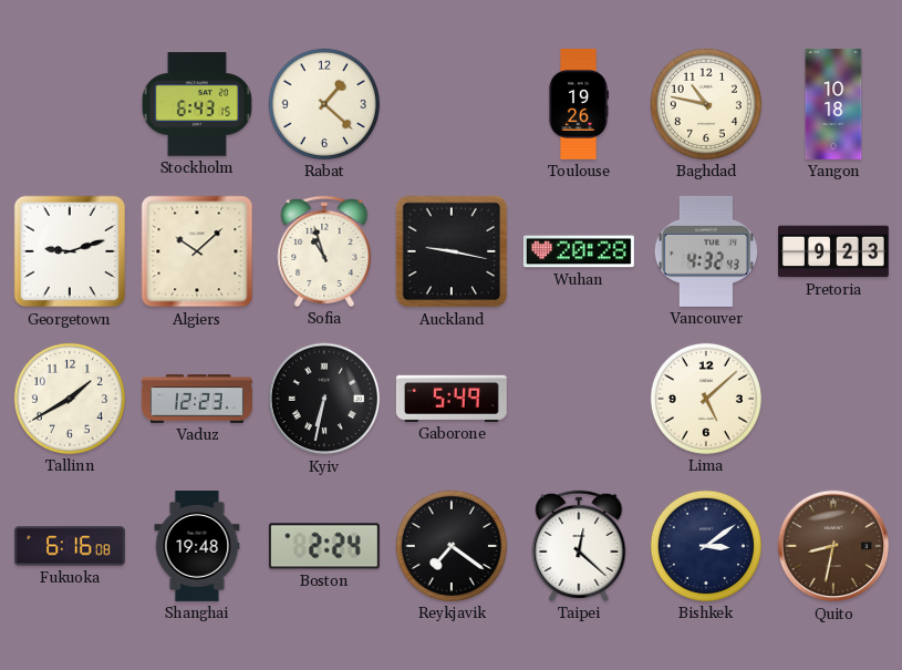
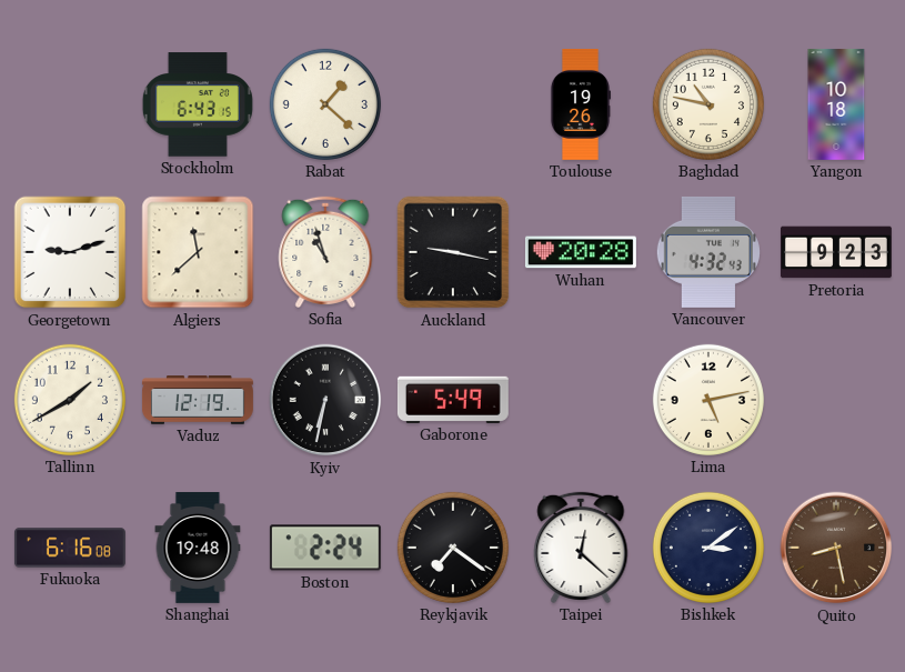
Algiers: 10:08 -> 11:38
Vaduz: 12:23 -> 12:19
Lima: 5:08 -> 5:13
Quito: 8:32 -> 8:28
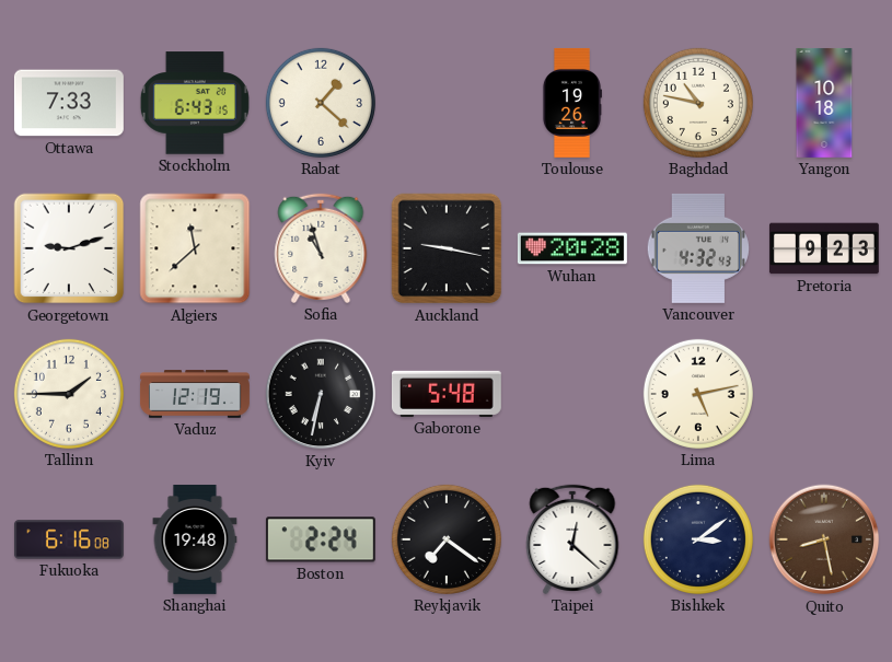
Ottawa: none -> 7:33
Tallinn: 1:40 -> 1:45
Gaborone: 5:49 -> 5:48
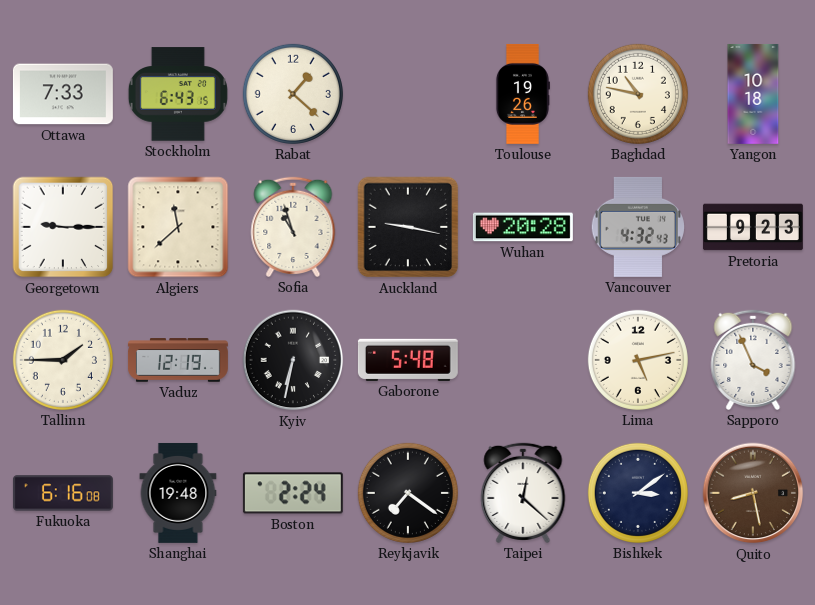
Georgetown: 9:12 -> 9:15
Sapporo: none -> 3:56
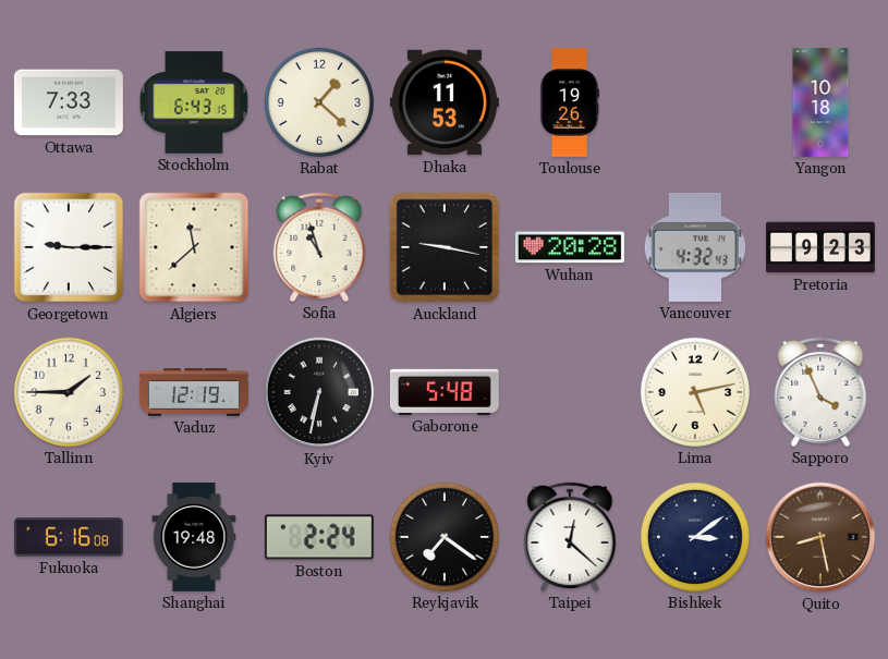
Dhaka: none -> 11:53
Baghdad: 10:47 -> none
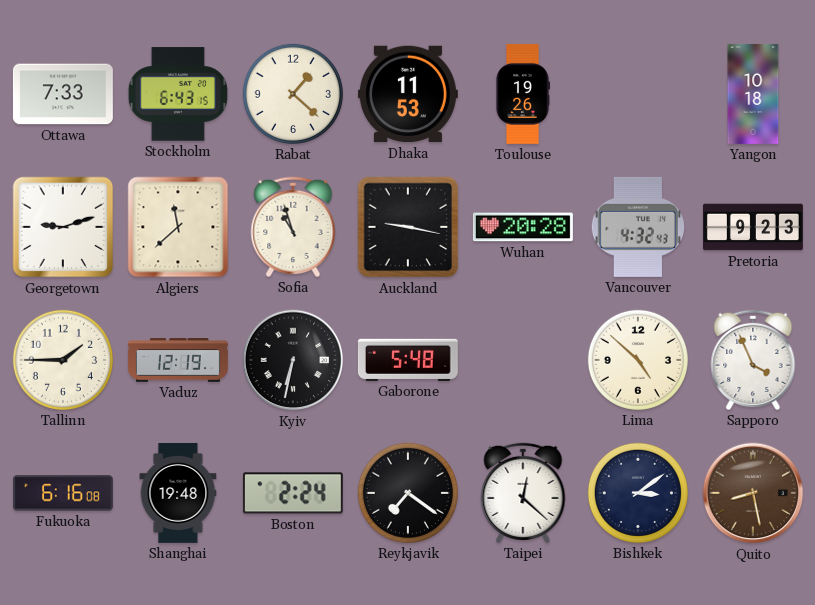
Georgetown: 9:15 -> 9:12
Lima: 5:13 -> 4:52
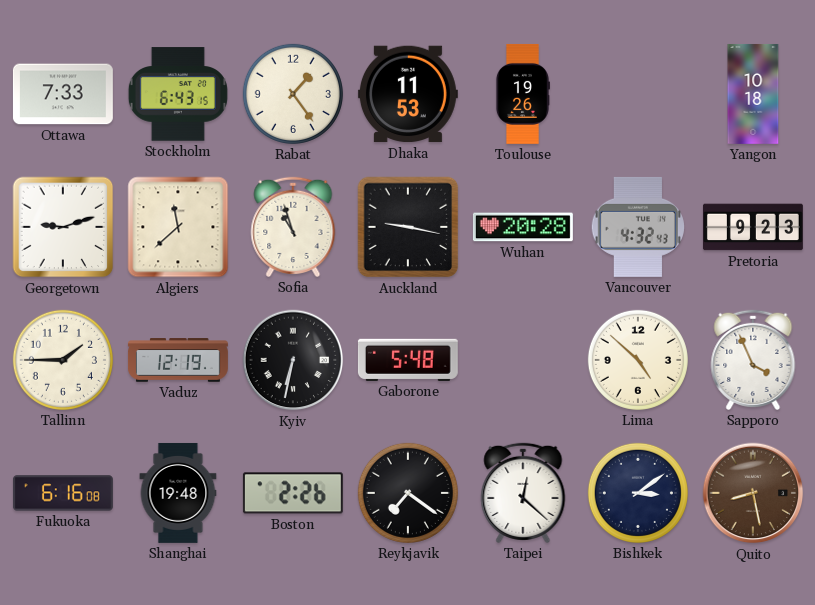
Rabat: 1:22 -> 1:24
Boston: 2:24 -> 2:26
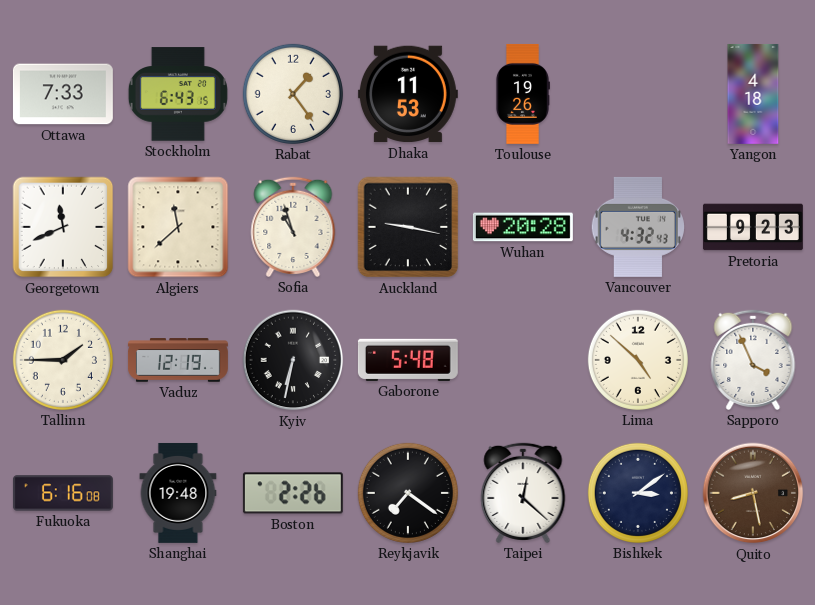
Yangon: 10:18 -> 4:18
Georgetown: 9:12 -> 11:41
